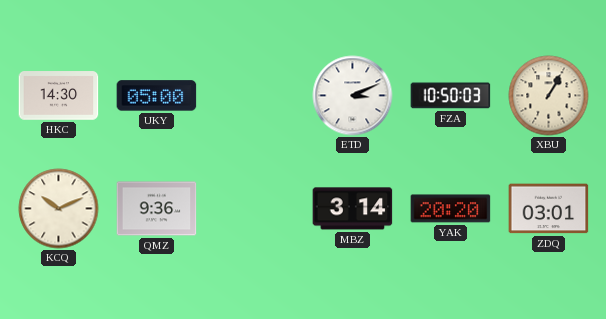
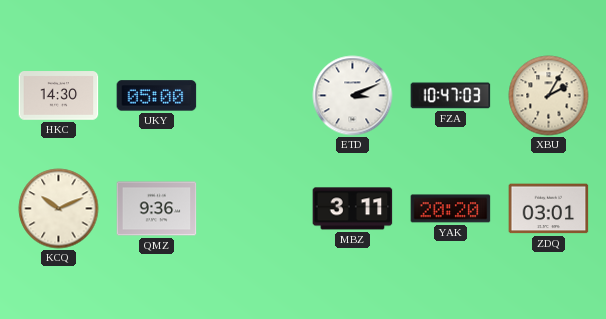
FZA: 10:50 -> 10:47
XBU: 1:05 -> 2:05
MBZ: 3:14 -> 3:11
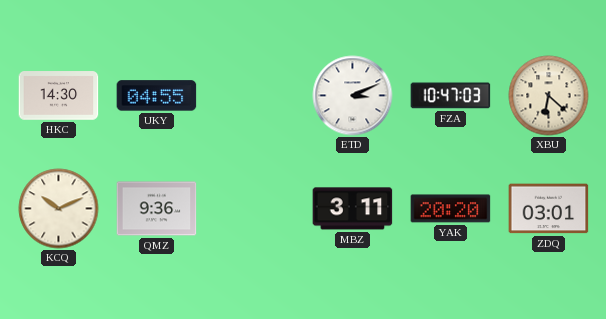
UKY: 05:00 -> 04:55
XBU: 2:05 -> 6:22
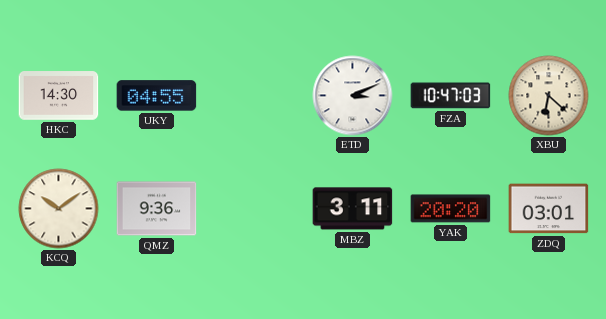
KCQ: 10:11 -> 10:09
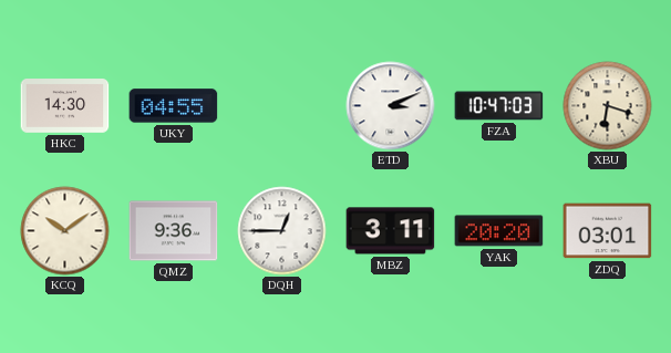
XBU: 6:22 -> 6:18
DQH: none -> 12:45
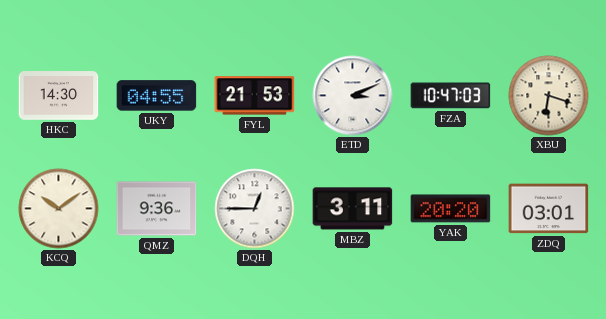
FYL: none -> 21:53
